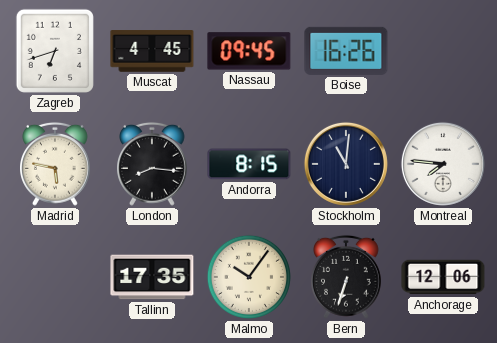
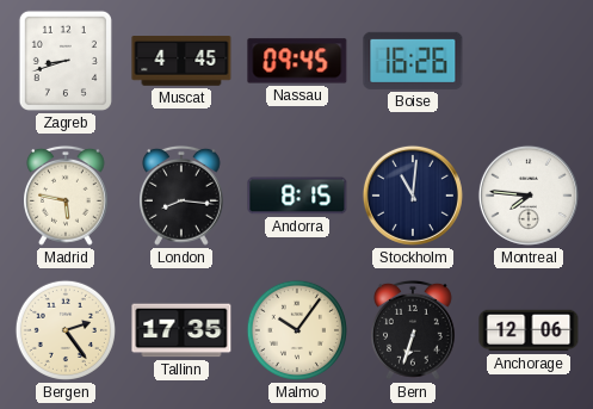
Zagreb: 6:42 -> 8:42
Bergen: none -> 2:24
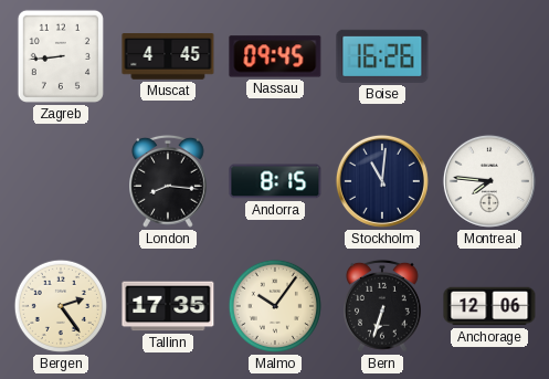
Zagreb: 8:42 -> 8:44
Madrid: 5:47 -> none
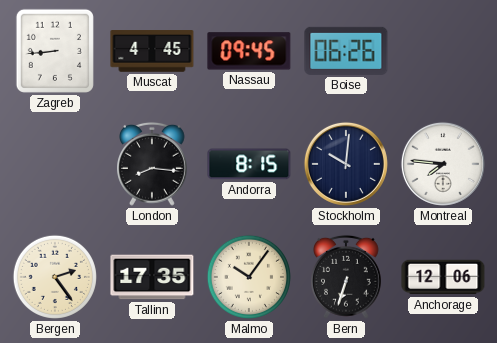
Boise: 16:26 -> 06:26
Stockholm: 11:01 -> 10:01
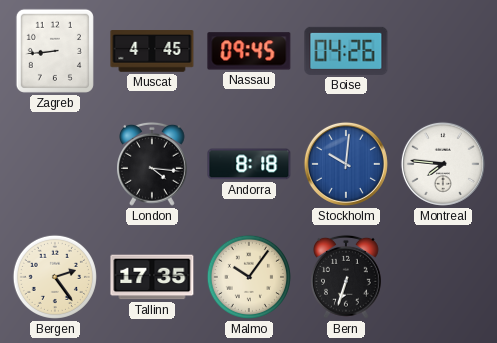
Boise: 06:26 -> 04:26
London: 8:16 -> 4:16
Andorra: 8:15 -> 8:18
Stockholm dial: navy -> blue
Anchorage: 12:06 -> none
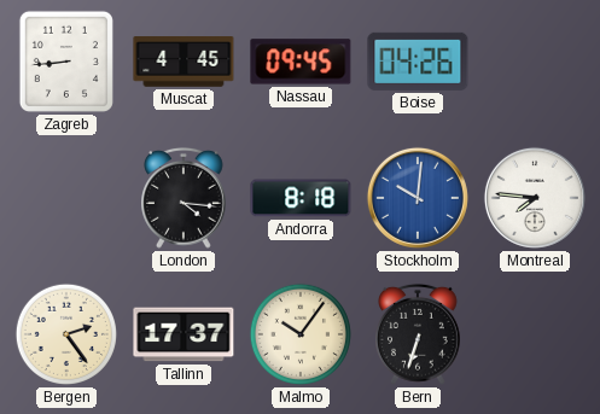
Tallinn: 17:35 -> 17:37
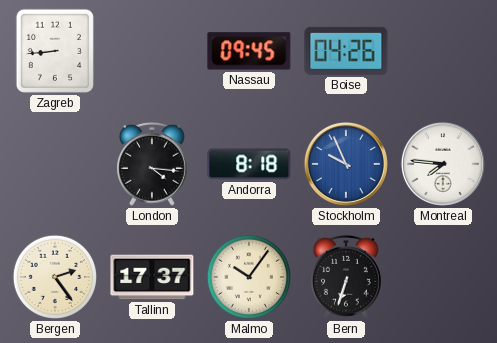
Muscat: 4:45 -> none
Stockholm: 10:01 -> 9:56
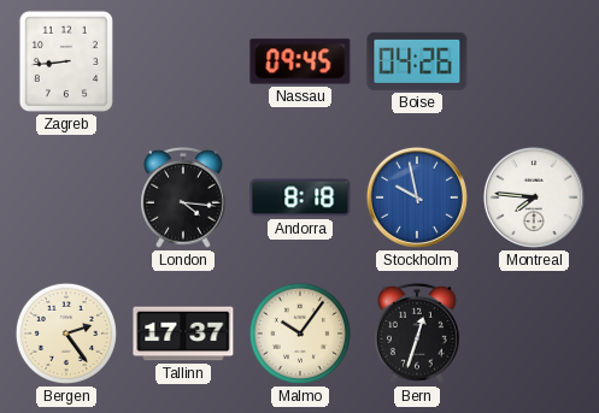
Stockholm: 9:56 -> 9:58
Bern: 6:33 -> 12:33
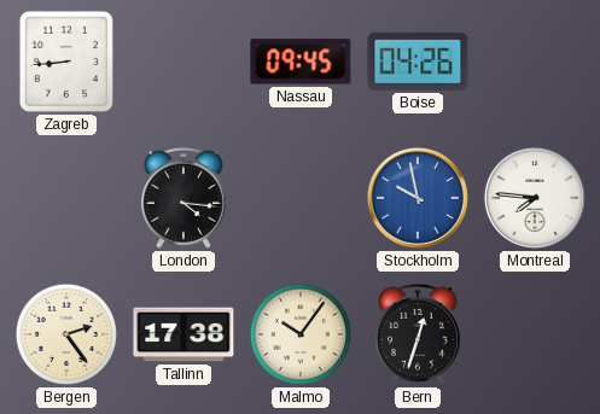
Andorra: 8:18 -> none
Tallinn: 17:37 -> 17:38
